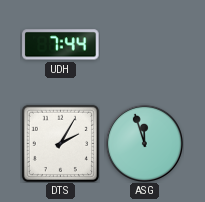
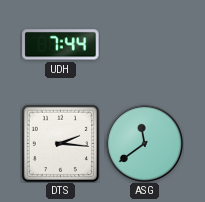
DTS: 2:05 -> 2:16
ASG: 11:57 -> 11:39
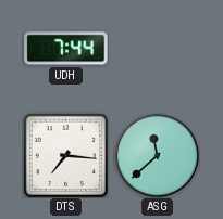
DTS: 2:16 -> 7:16
ASG: 11:39 -> 11:38
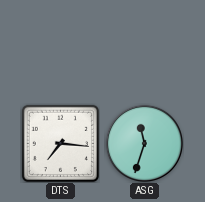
UDH: 7:44 -> none
ASG: 11:38 -> 11:33
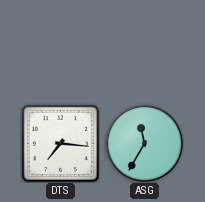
ASG: 11:33 -> 11:35
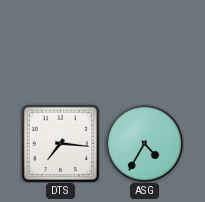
ASG: 11:35 -> 4:35
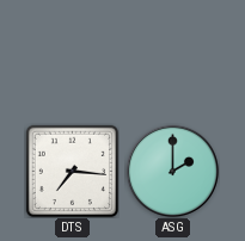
ASG: 4:35 -> 2:00
